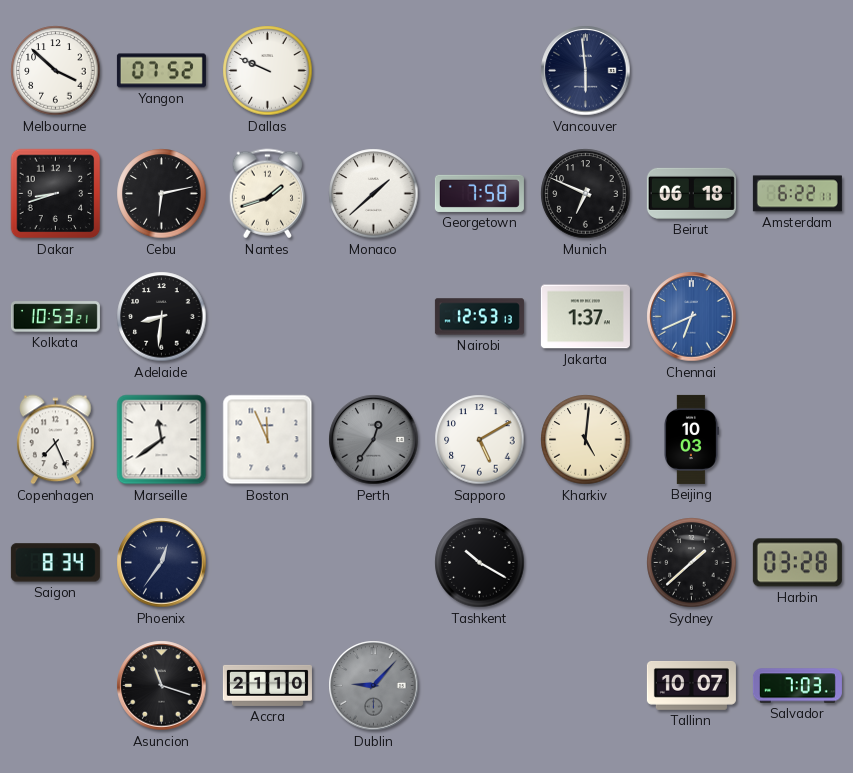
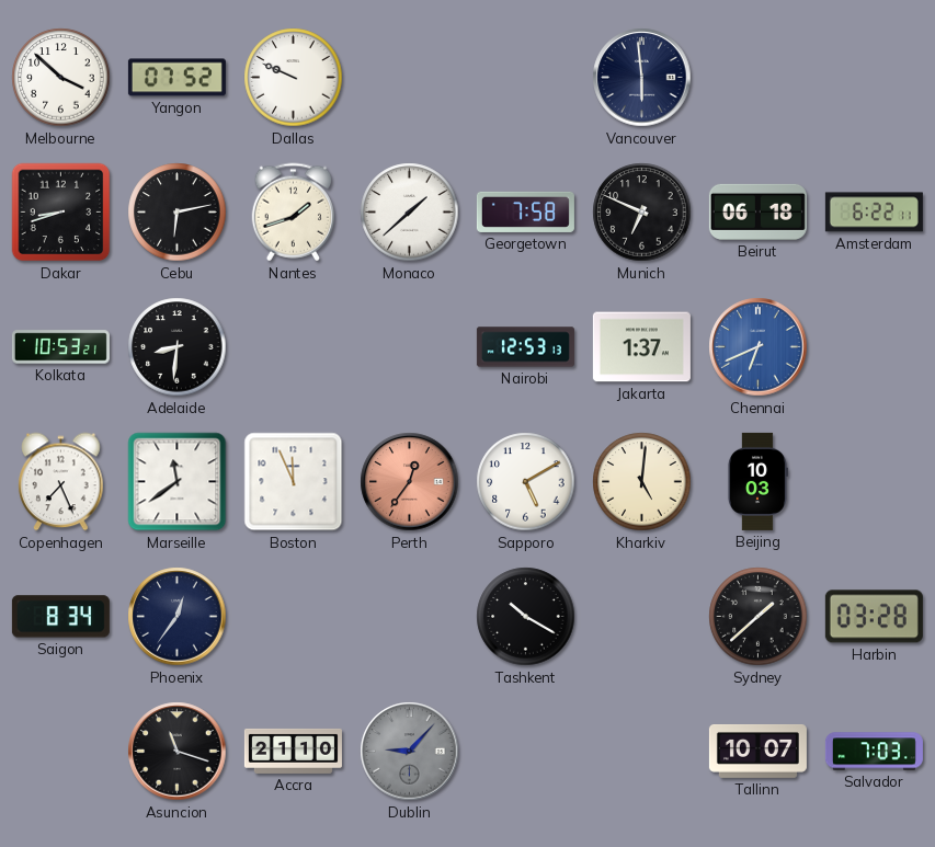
Perth dial: grey -> salmon
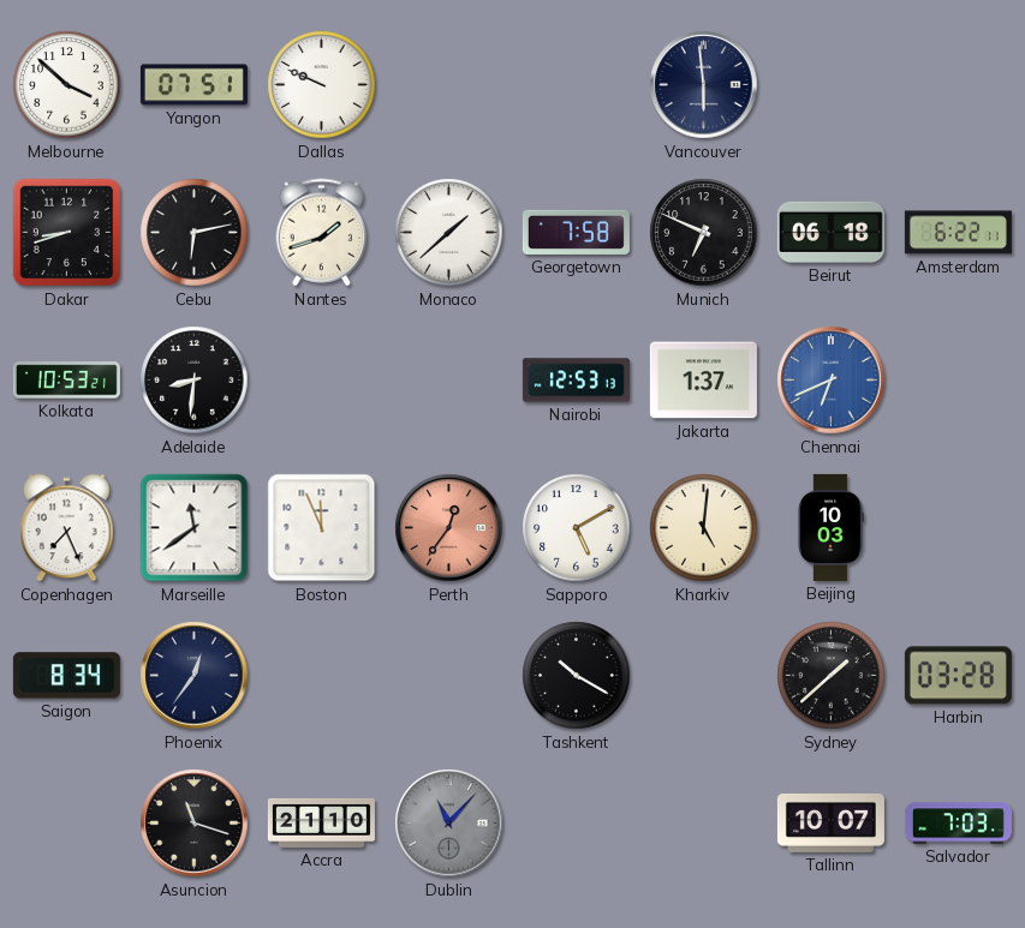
Yangon: 07:52 -> 07:51
Dublin: 9:07 -> 11:07
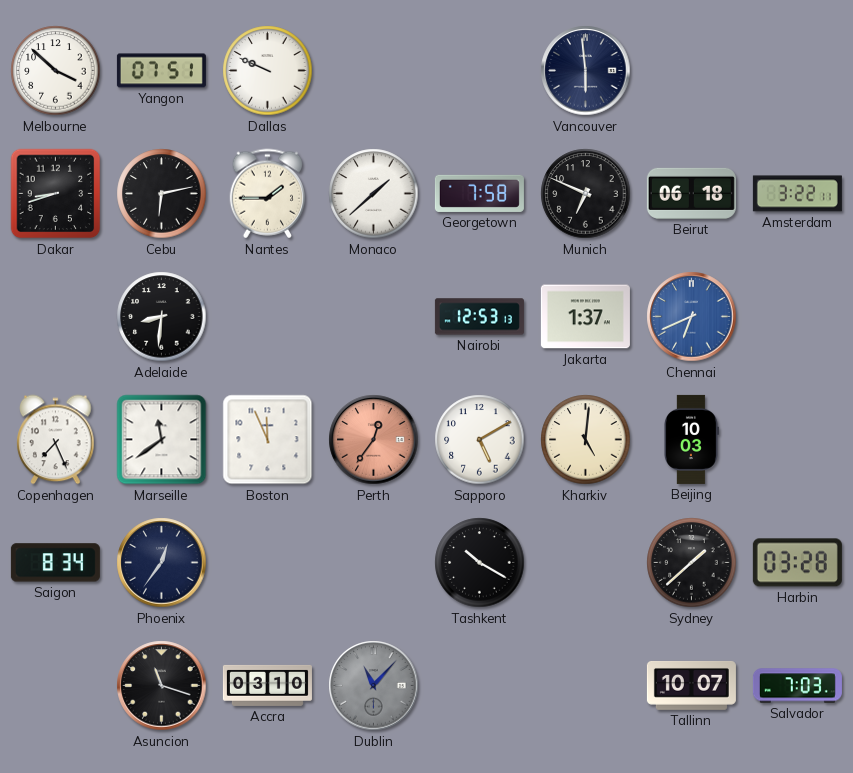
Nantes: 1:42 -> 1:45
Amsterdam: 6:22 -> 3:22
Kolkata: 10:53 -> none
Accra: 21:10 -> 03:10
